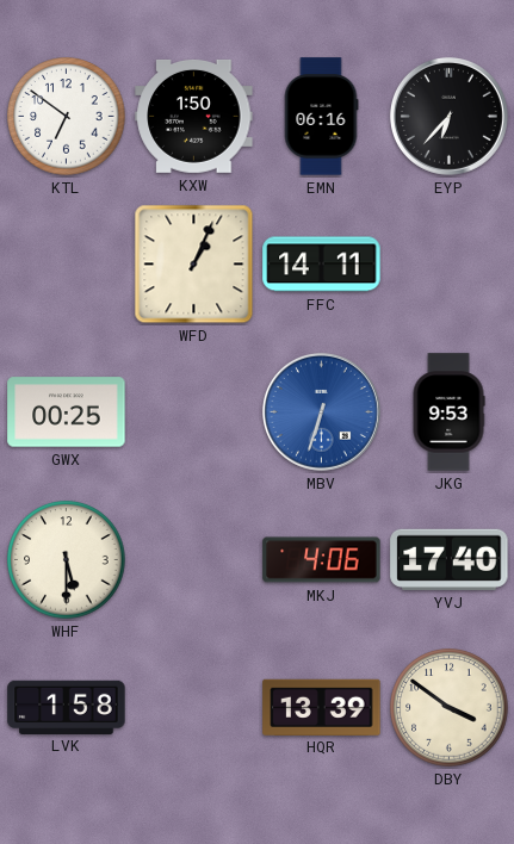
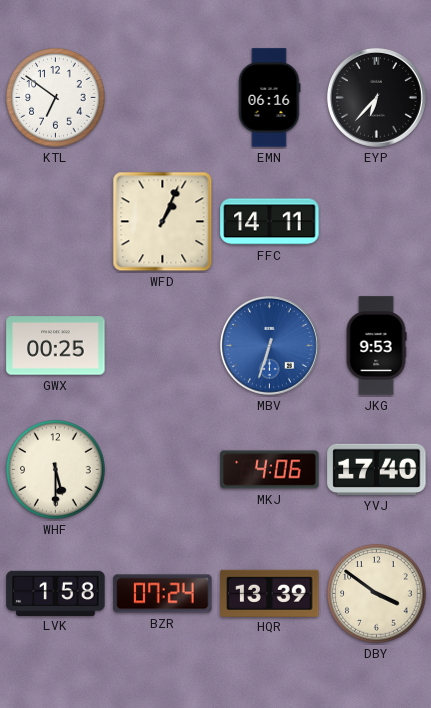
KXW: 1:50 -> none
BZR: none -> 07:24
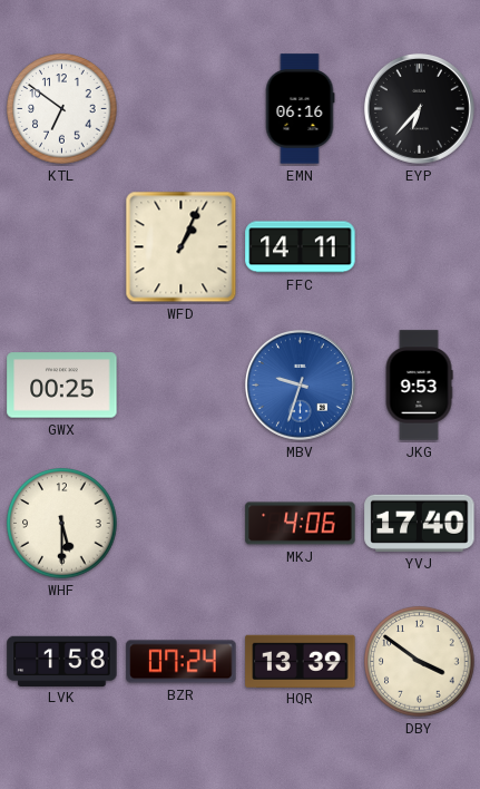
MBV: 6:33 -> 9:33
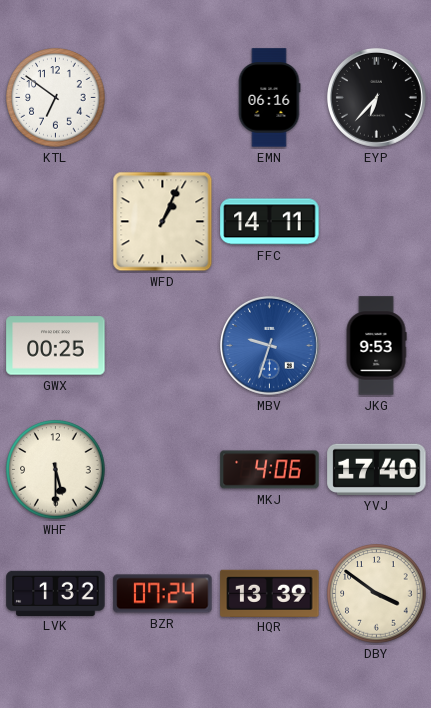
LVK: 1:58 -> 1:32
